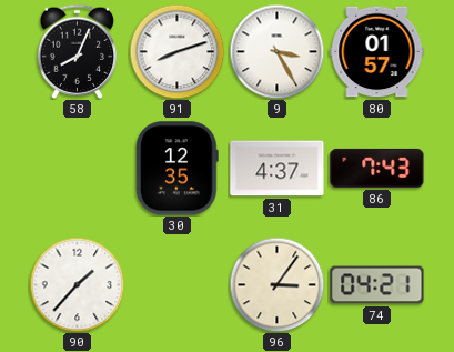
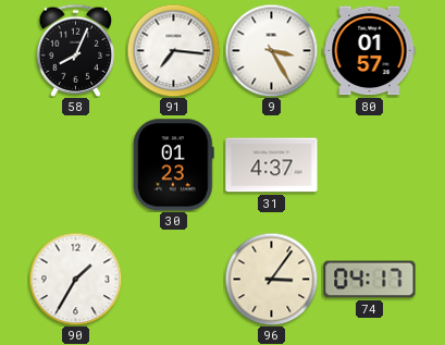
91: 8:12 -> 7:16
30: 12:35 -> 01:23
86: 7:43 -> none
90: 1:37 -> 1:35
74: 04:21 -> 04:17
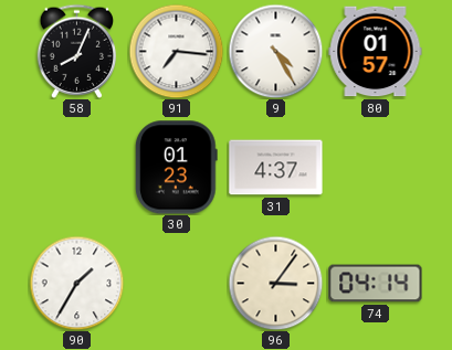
9: 3:25 -> 4:25
74: 04:17 -> 04:14
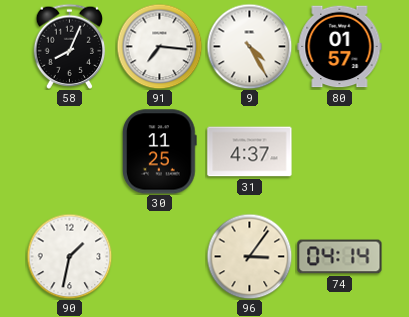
30: 01:23 -> 11:25
90: 1:35 -> 1:32
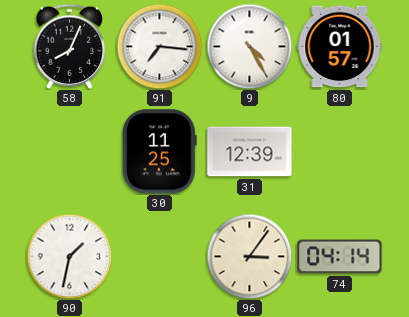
31: 4:37 -> 12:39
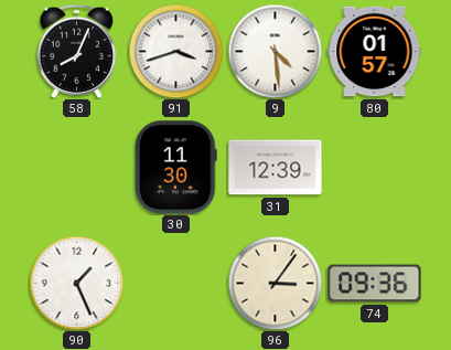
91: 7:16 -> 3:42
9: 4:25 -> 4:29
30: 11:25 -> 11:30
90: 1:32 -> 1:26
74: 04:14 -> 09:36
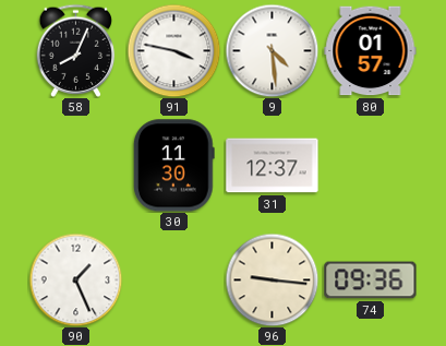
91: 3:42 -> 3:47
31: 12:39 -> 12:37
96: 3:06 -> 9:16
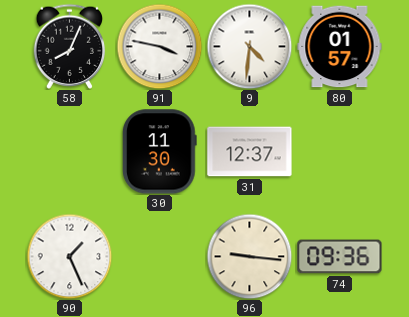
9: 4:29 -> 4:31
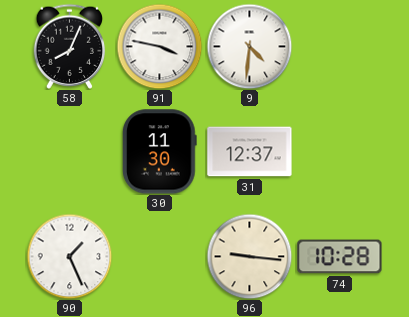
80: 01:57 -> none
74: 09:36 -> 10:28
